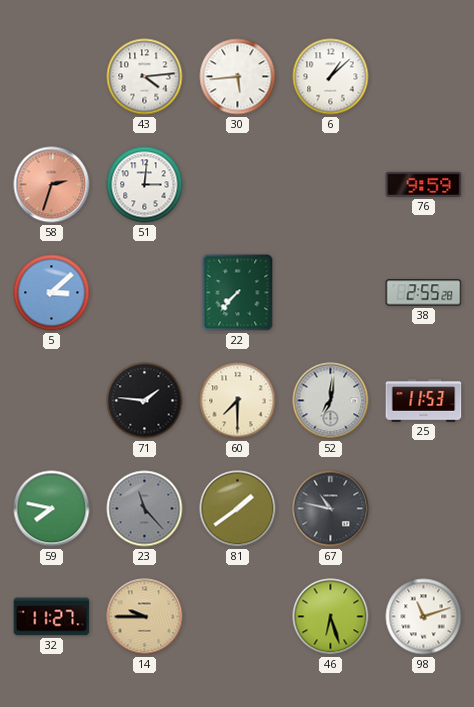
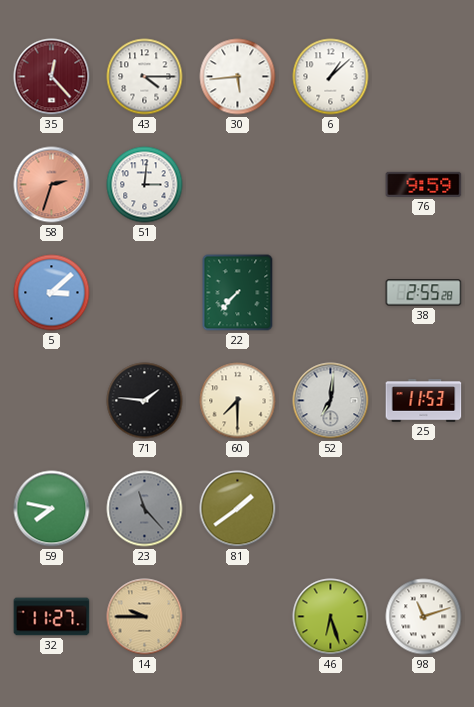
35: none -> 12:23
43: 4:14 -> 4:15
67: 10:47 -> none
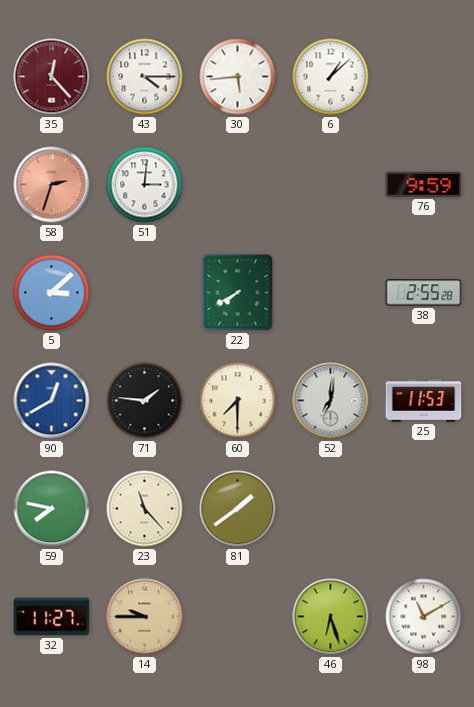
22: 7:37 -> 7:40
90: none -> 12:40
23 dial: grey -> cream
98: 11:12 -> 11:10
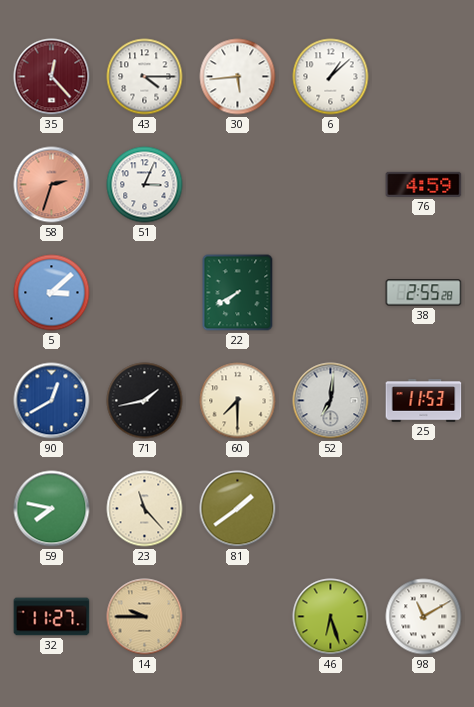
51: 3:01 -> 3:04
76: 9:59 -> 4:59
71: 1:46 -> 1:43
